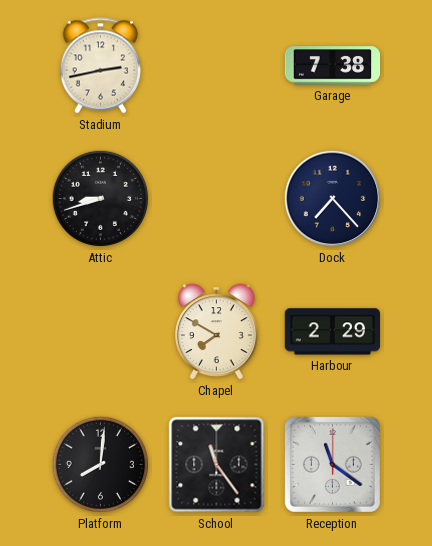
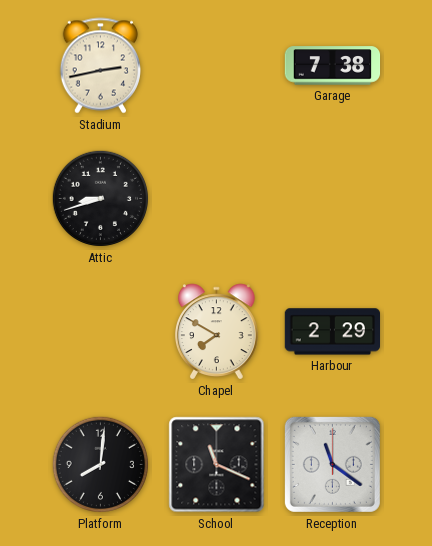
Dock: 7:23 -> none
School: 11:24 -> 11:19
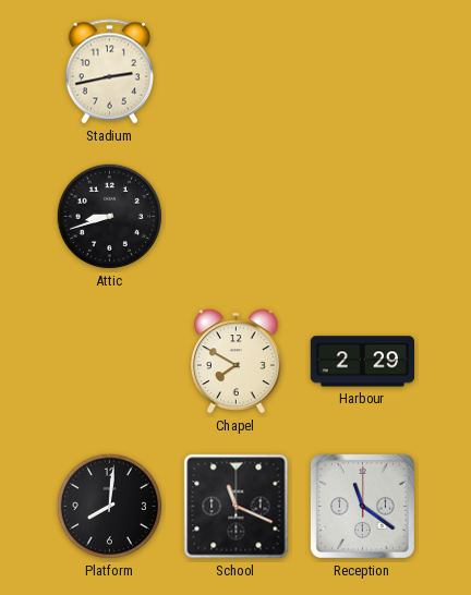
Garage: 7:38 -> none
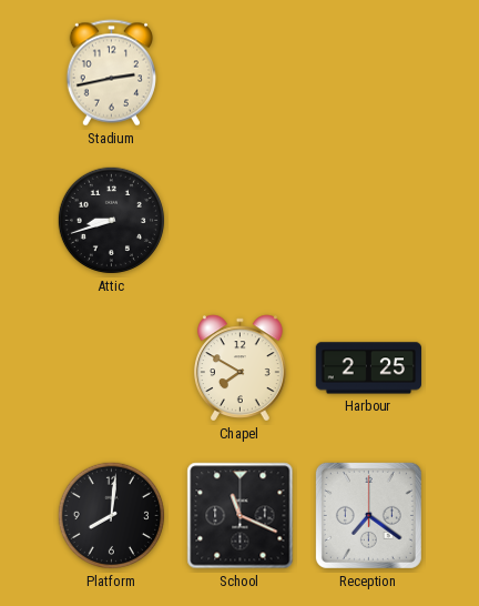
Harbour: 2:29 -> 2:25
Reception: 11:21 -> 7:21
